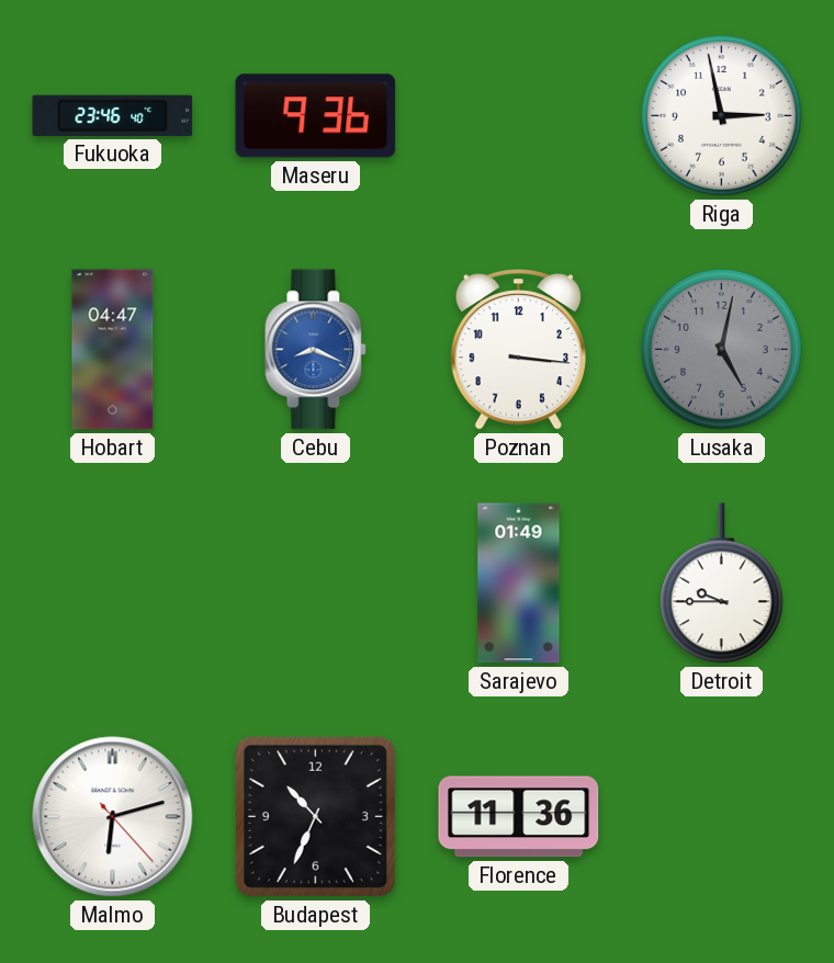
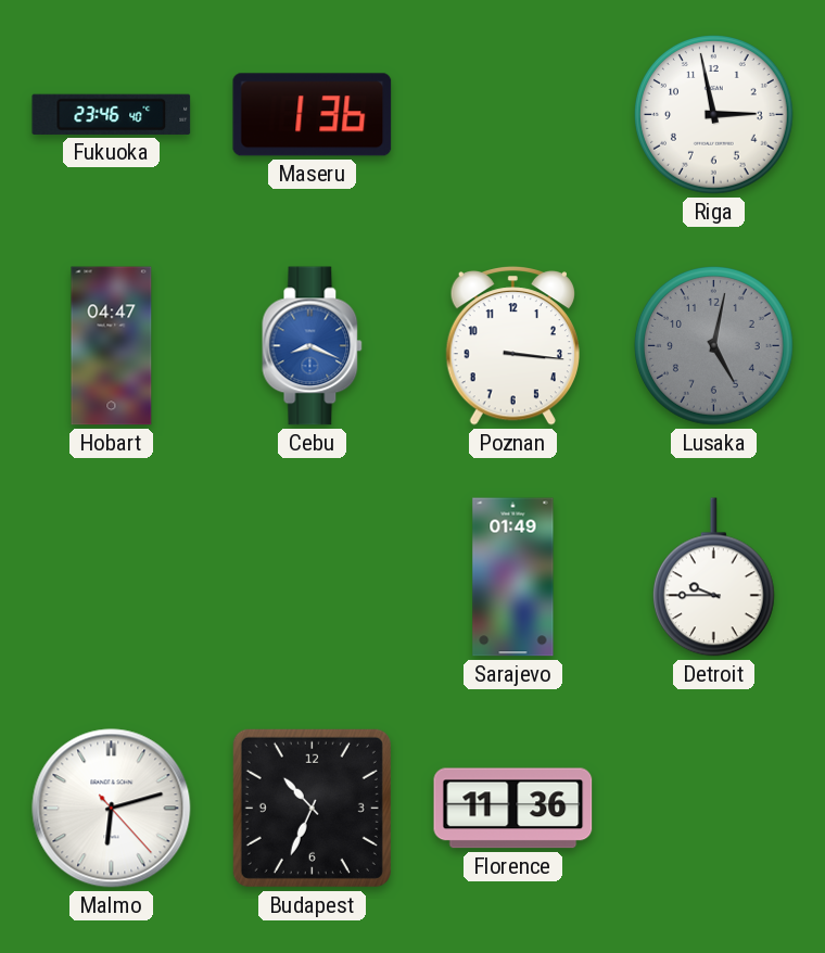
Maseru: 9:36 -> 1:36
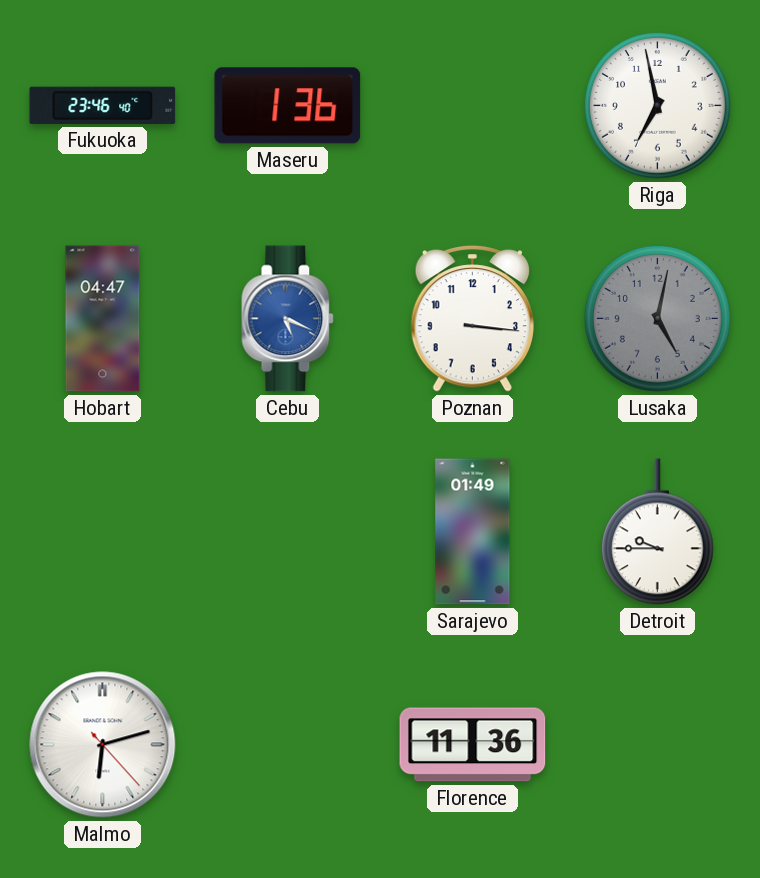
Riga: 2:58 -> 6:58
Cebu: 8:19 -> 5:19
Budapest: 10:34 -> none
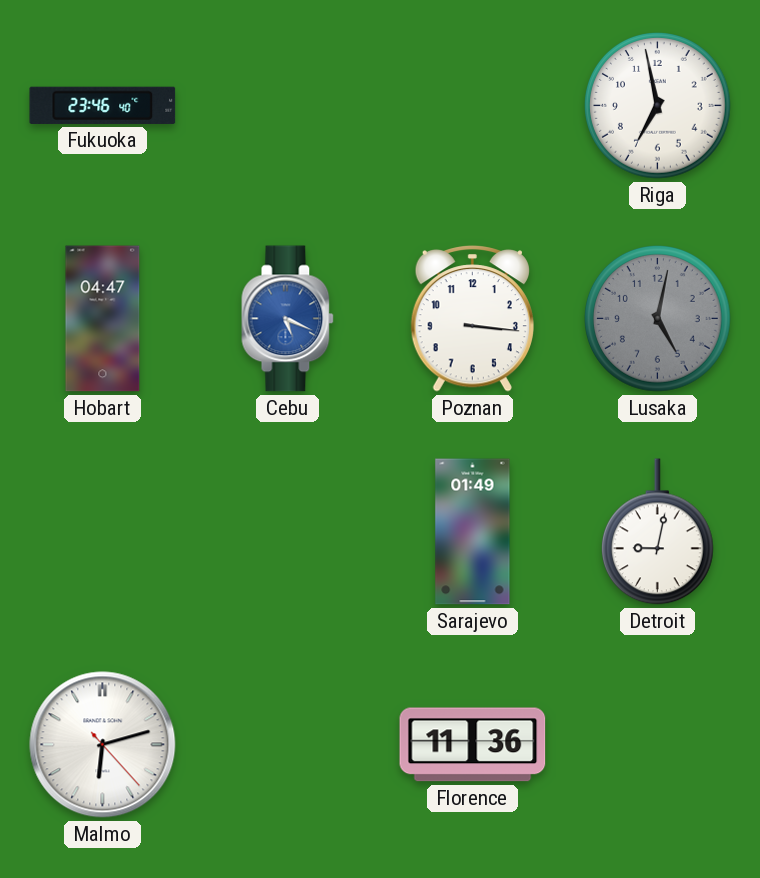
Maseru: 1:36 -> none
Detroit: 9:45 -> 9:02
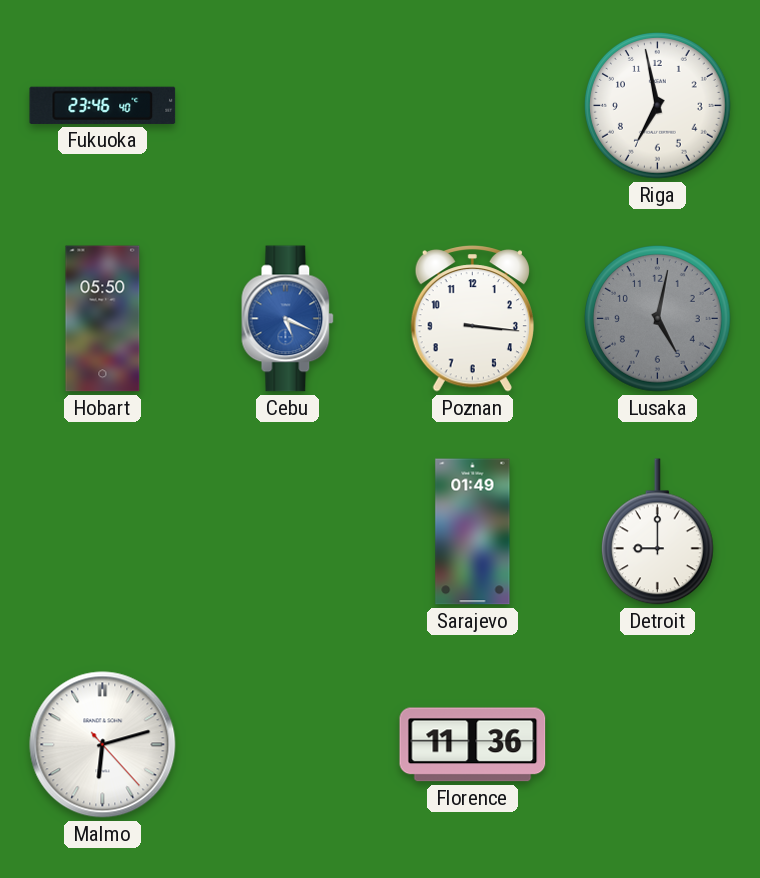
Hobart: 04:47 -> 05:50
Detroit: 9:02 -> 9:00
